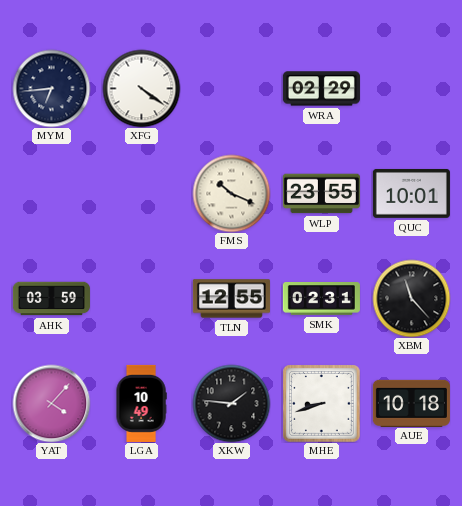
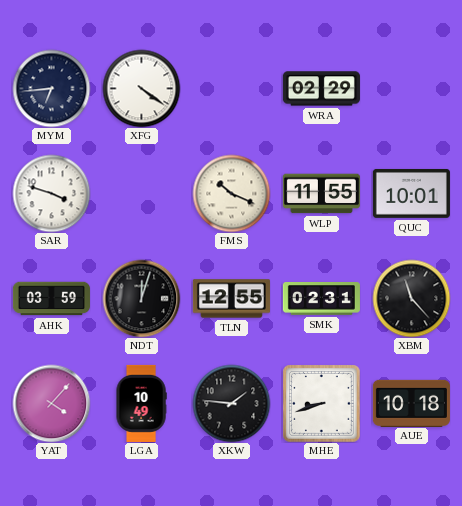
SAR: none -> 3:48
WLP: 23:55 -> 11:55
NDT: none -> 12:03
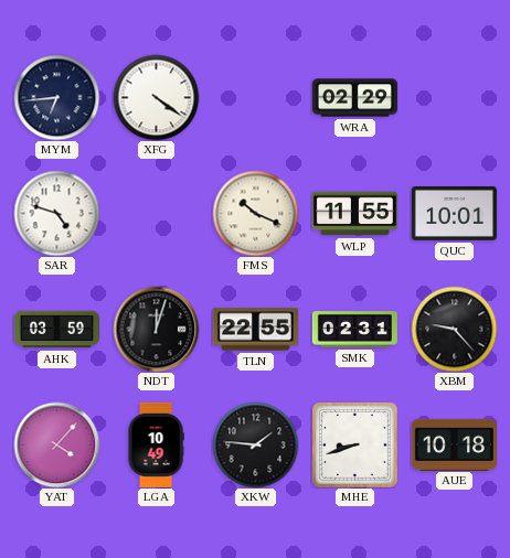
SAR: 3:48 -> 4:48
TLN: 12:55 -> 22:55
XBM: 11:23 -> 9:23
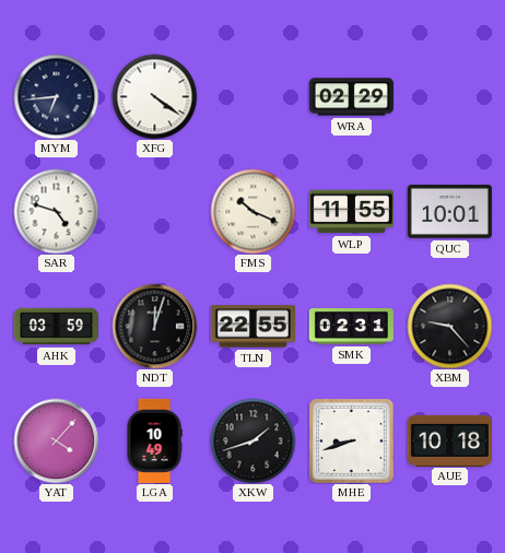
XKW: 1:46 -> 1:42
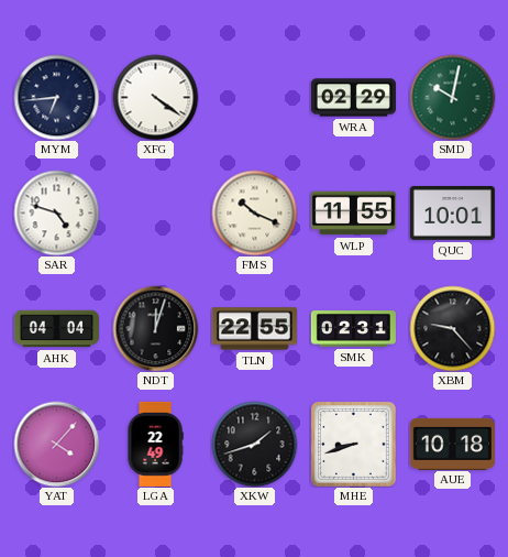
SMD: none -> 10:02
AHK: 03:59 -> 04:04
LGA: 10:49 -> 22:49
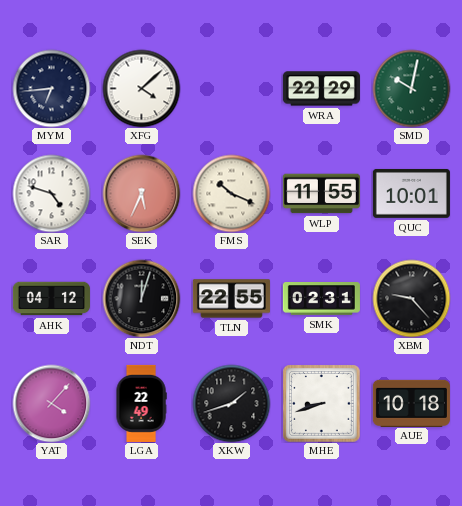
XFG: 4:21 -> 4:08
WRA: 02:29 -> 22:29
SEK: none -> 5:34
AHK: 04:04 -> 04:12
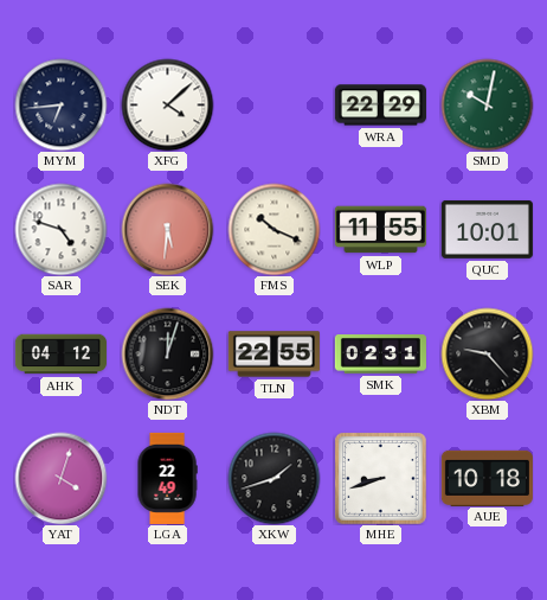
SEK: 5:34 -> 5:31
YAT: 4:07 -> 4:03
